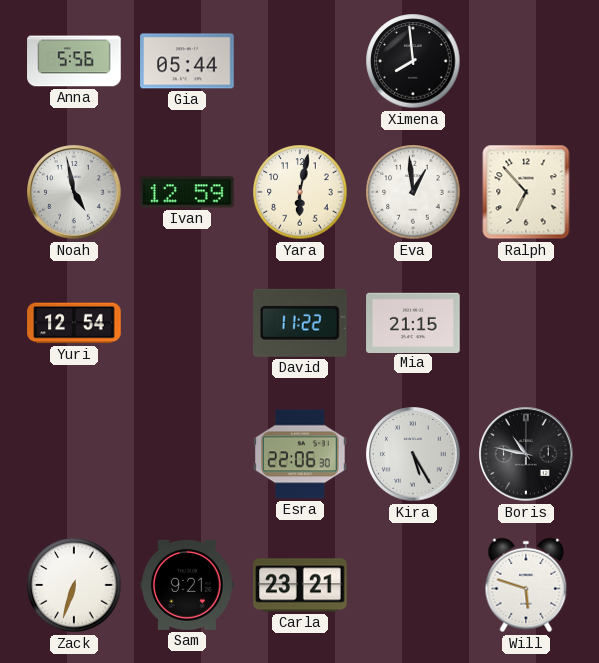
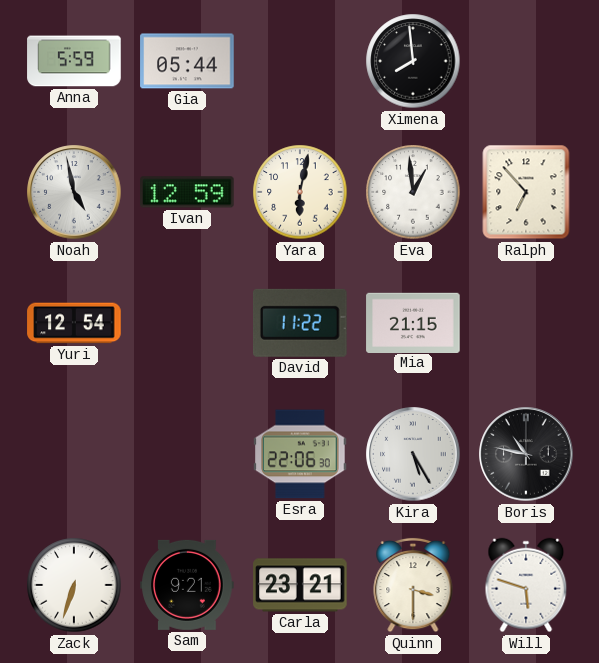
Anna: 5:56 -> 5:59
Quinn: none -> 3:30
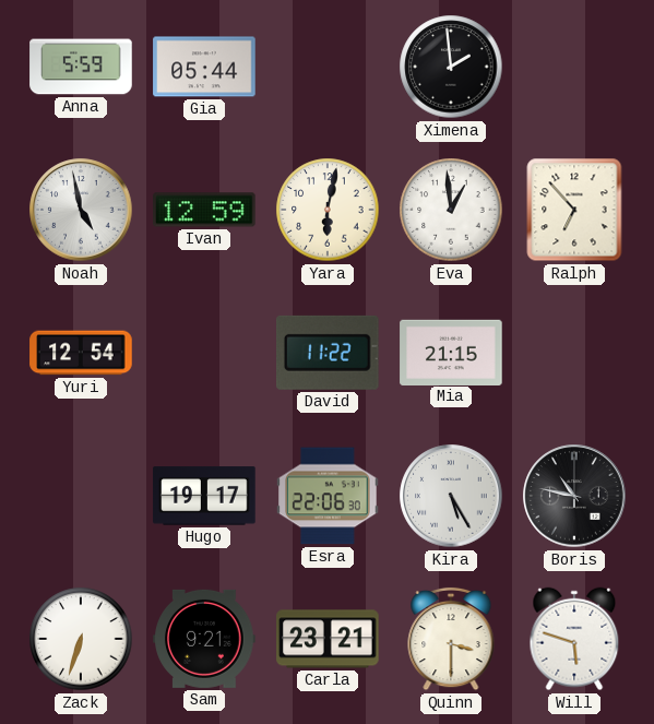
Ximena: 7:59 -> 1:59
Hugo: none -> 19:17
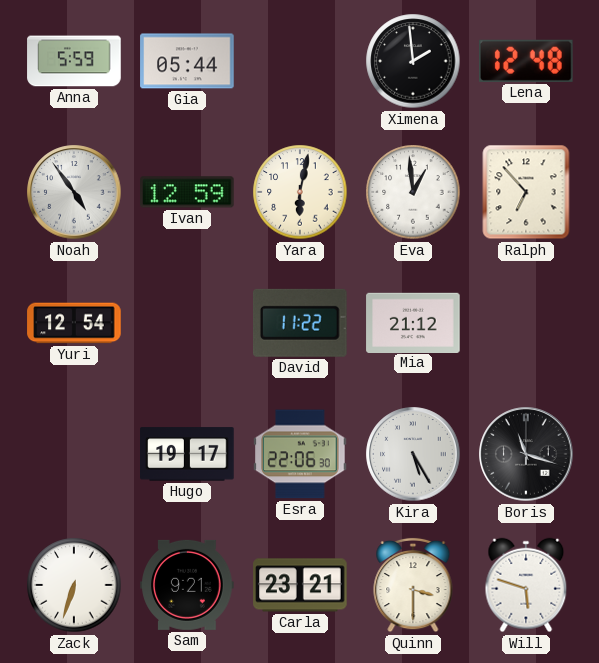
Lena: none -> 12:48
Noah: 4:58 -> 4:54
Mia: 21:15 -> 21:12
Boris: 10:47 -> 11:18
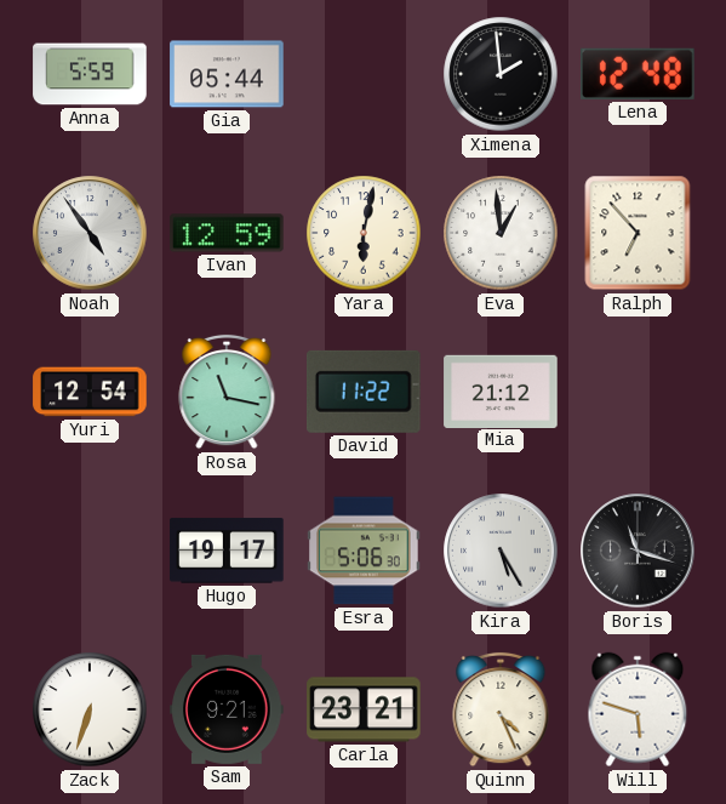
Rosa: none -> 11:17
Esra: 22:06 -> 5:06
Quinn: 3:30 -> 4:26
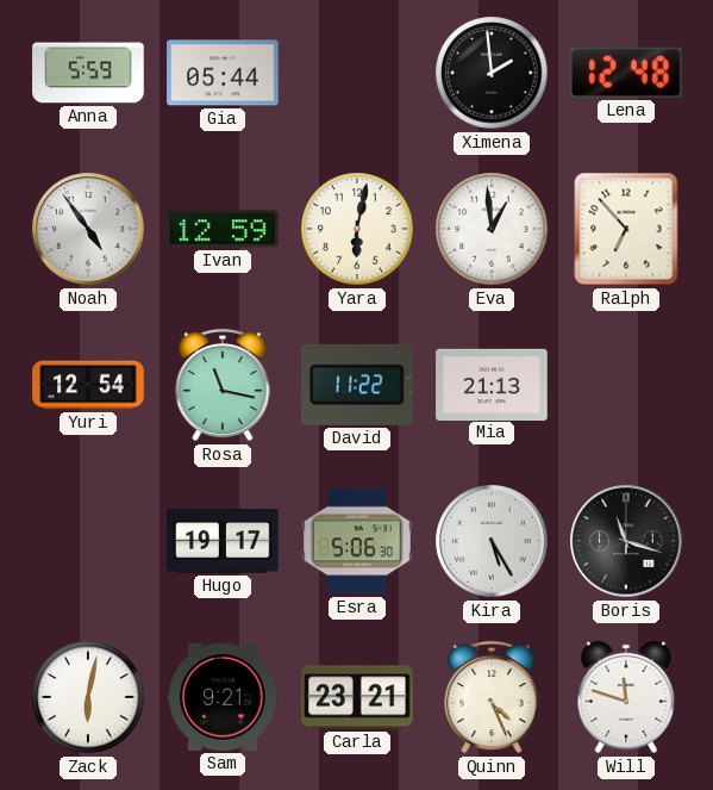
Mia: 21:12 -> 21:13
Zack: 6:33 -> 6:02
Will: 5:48 -> 11:48
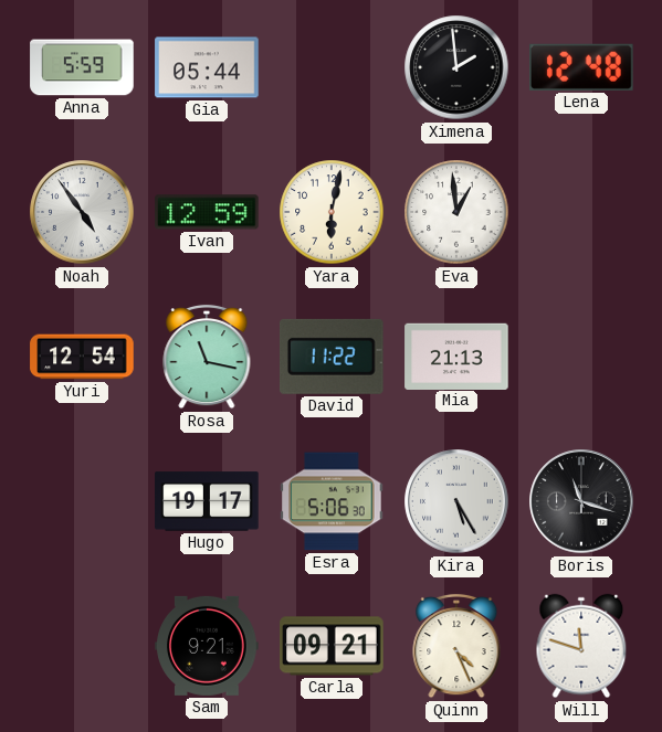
Ralph: 6:53 -> none
Zack: 6:02 -> none
Carla: 23:21 -> 09:21
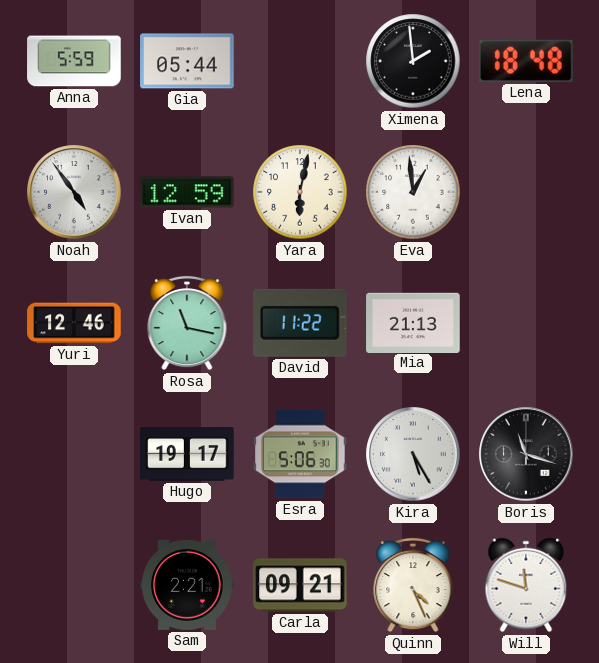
Lena: 12:48 -> 18:48
Yuri: 12:54 -> 12:46
Sam: 9:21 -> 2:21
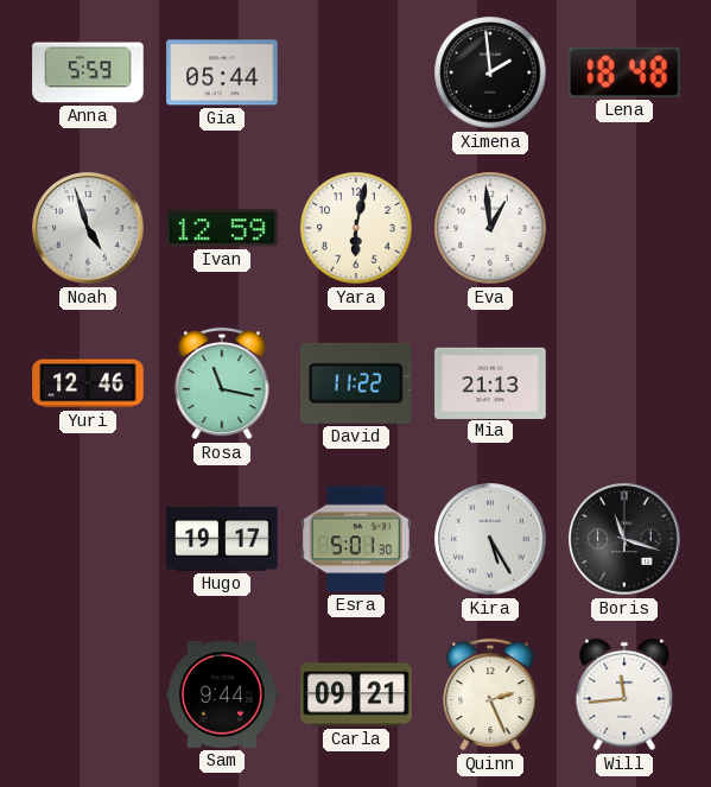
Noah: 4:54 -> 4:57
Esra: 5:06 -> 5:01
Sam: 2:21 -> 9:44
Quinn: 4:26 -> 2:26
Will: 11:48 -> 11:44
